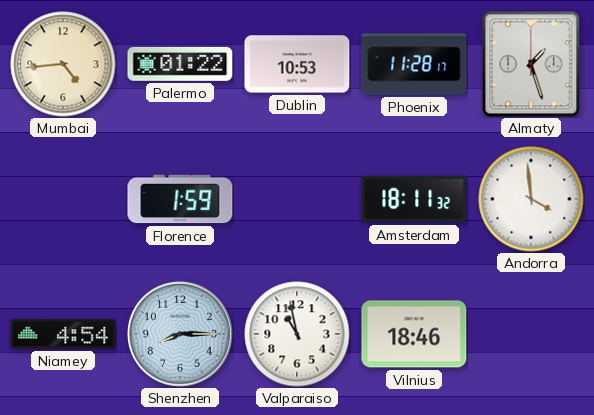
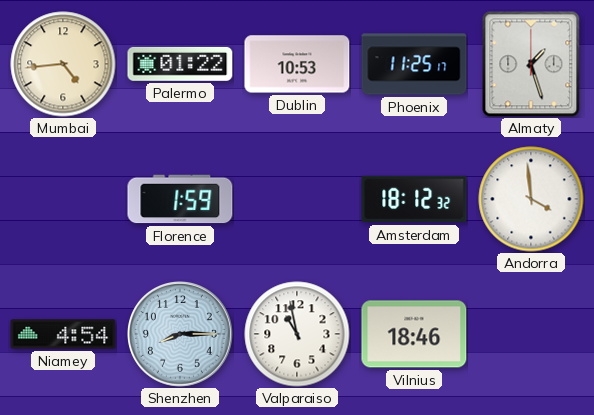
Phoenix: 11:28 -> 11:25
Amsterdam: 18:11 -> 18:12
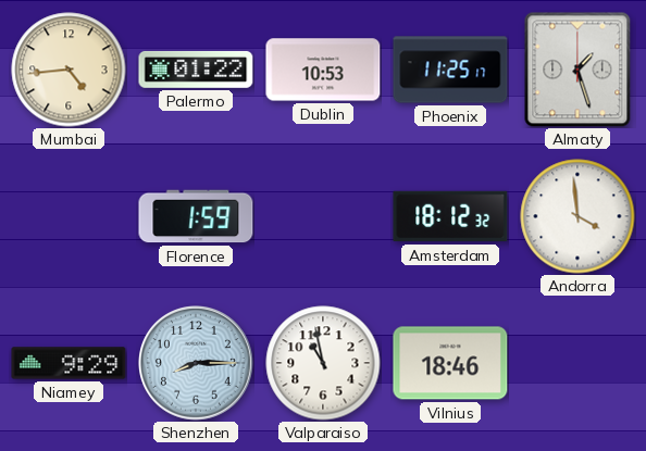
Niamey: 4:54 -> 9:29
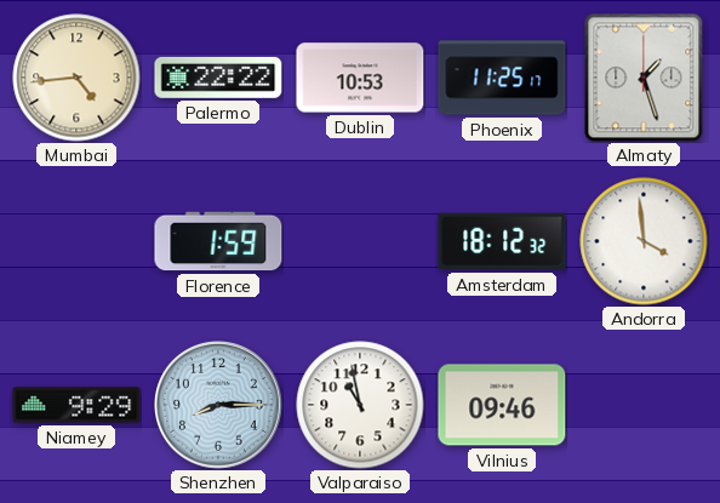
Palermo: 01:22 -> 22:22
Vilnius: 18:46 -> 09:46
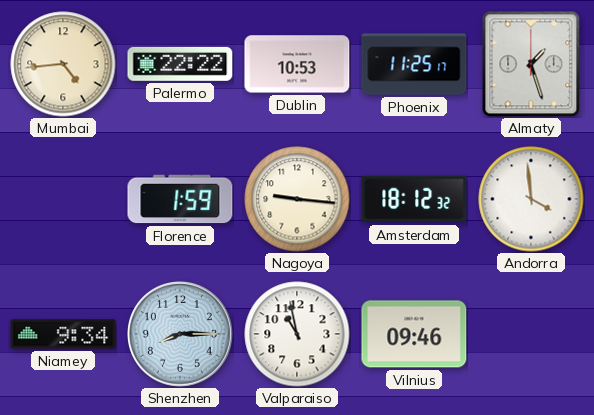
Nagoya: none -> 9:16
Niamey: 9:29 -> 9:34
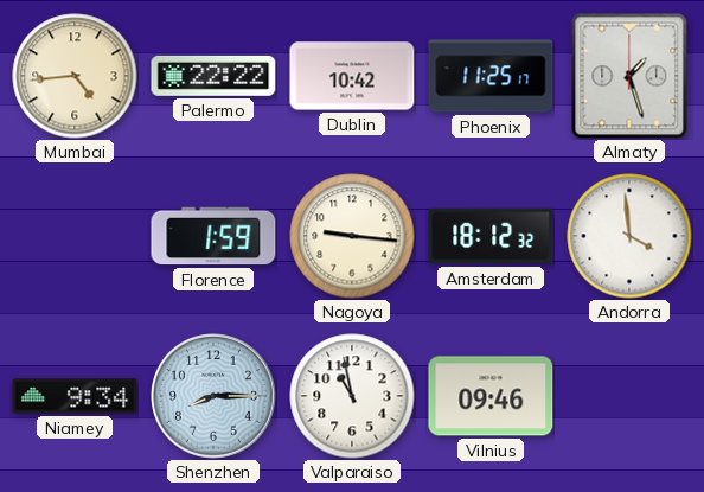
Dublin: 10:53 -> 10:42
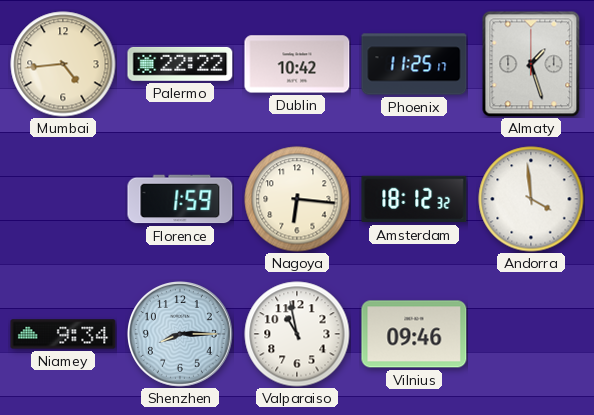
Nagoya: 9:16 -> 6:16
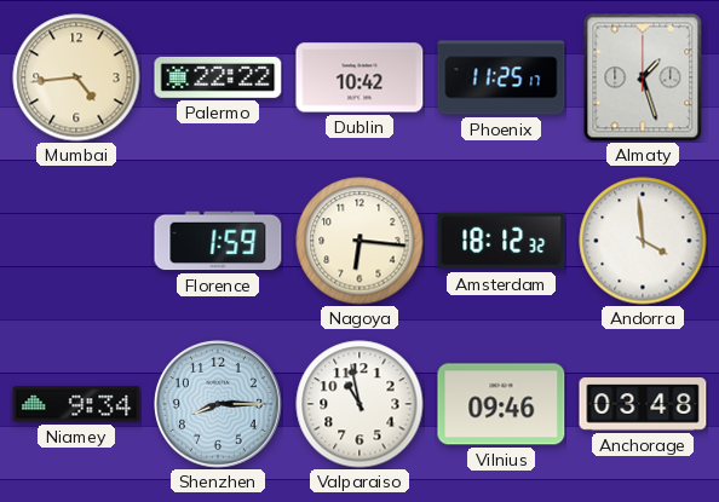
Anchorage: none -> 03:48
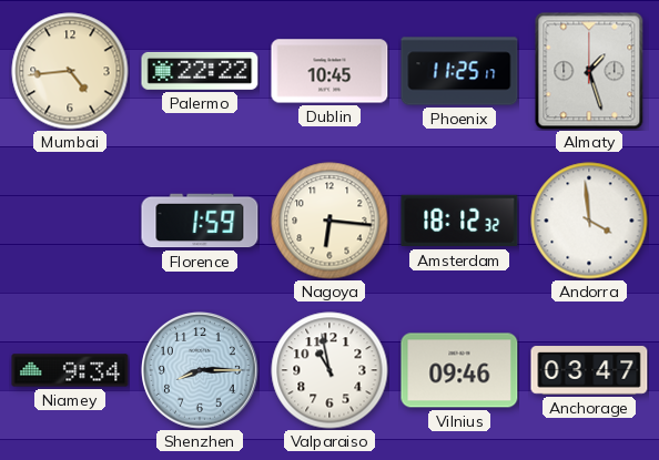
Dublin: 10:42 -> 10:45
Anchorage: 03:48 -> 03:47
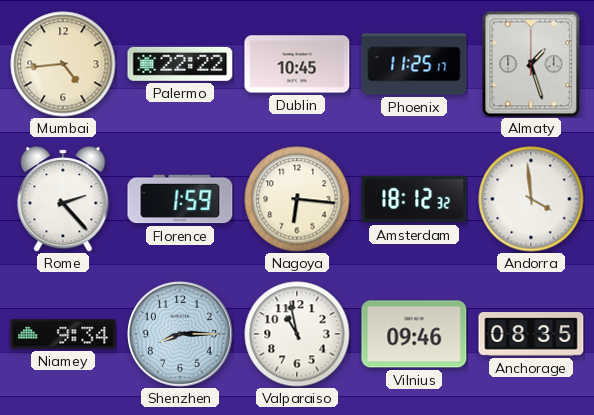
Rome: none -> 2:23
Anchorage: 03:47 -> 08:35
